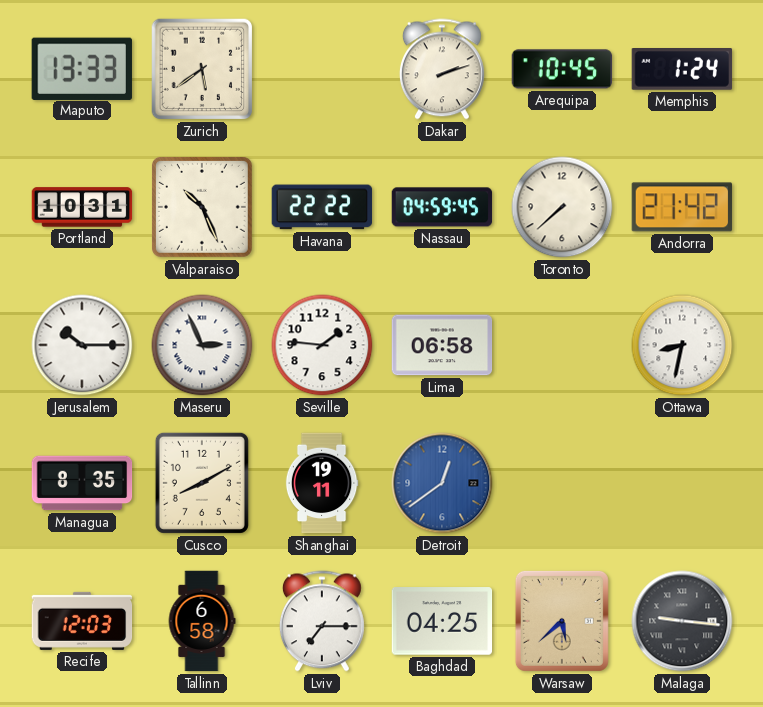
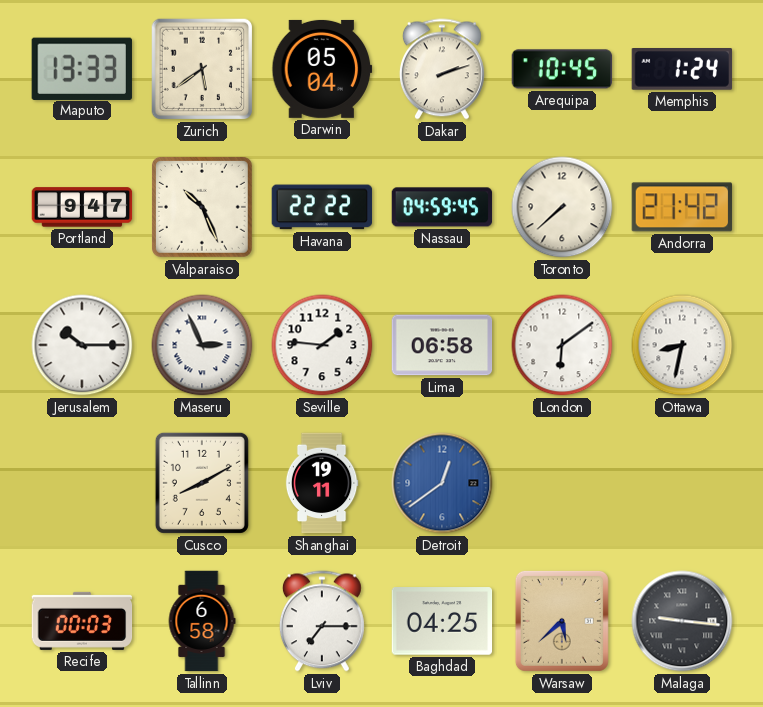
Darwin: none -> 05:04
Portland: 10:31 -> 9:47
London: none -> 6:09
Managua: 8:35 -> none
Recife: 12:03 -> 00:03
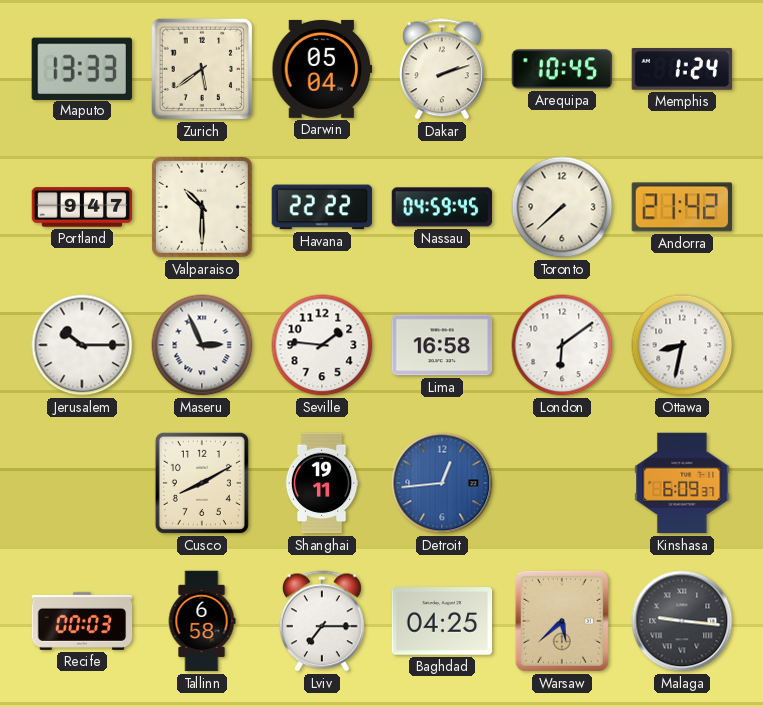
Valparaiso: 10:26 -> 10:30
Lima: 06:58 -> 16:58
Detroit: 12:39 -> 12:44
Kinshasa: none -> 6:09
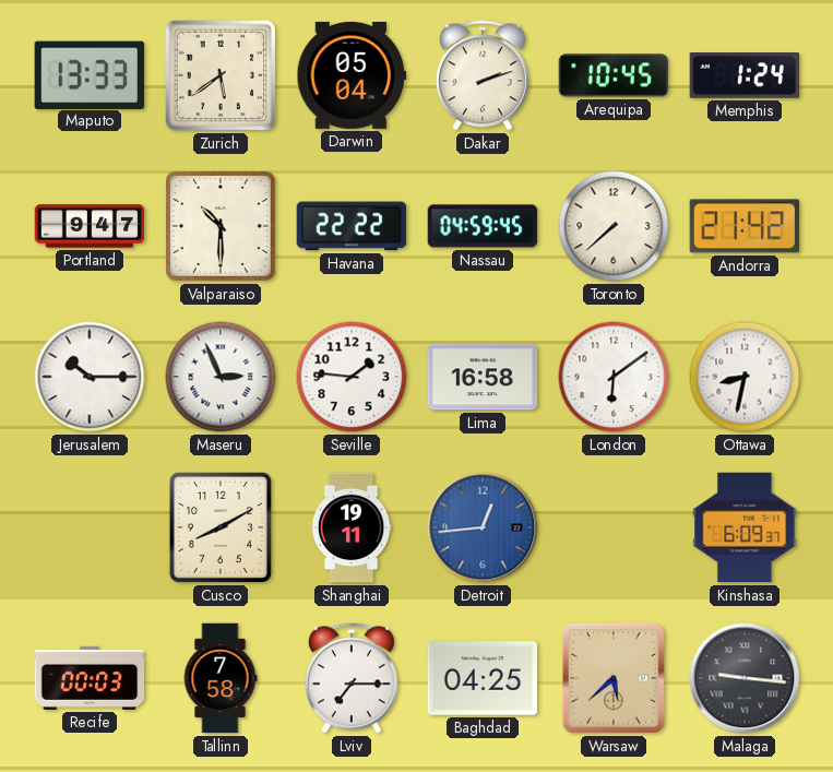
Tallinn: 6:58 -> 7:58
